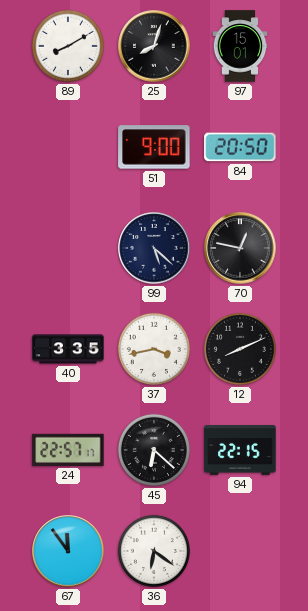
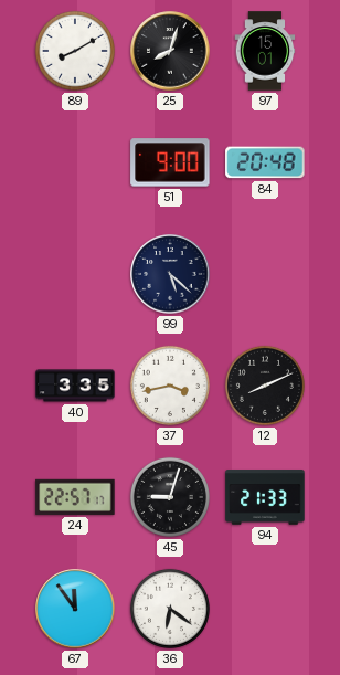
84: 20:50 -> 20:48
70: 12:47 -> none
45: 6:22 -> 9:03
94: 22:15 -> 21:33
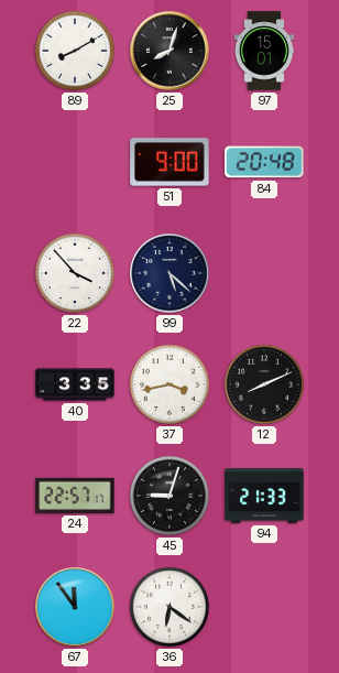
22: none -> 3:53
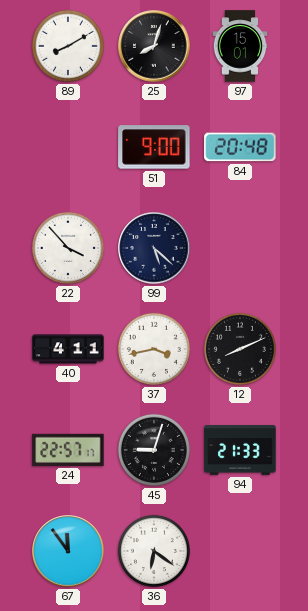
40: 3:35 -> 4:11
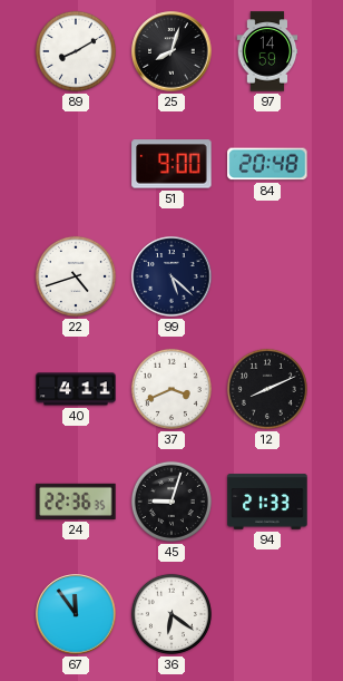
97: 15:01 -> 14:59
22: 3:53 -> 4:42
37: 3:43 -> 3:41
24: 22:57 -> 22:36
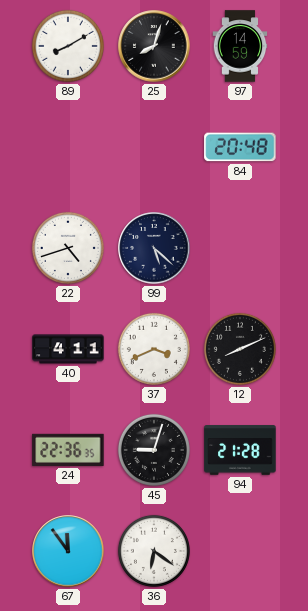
51: 9:00 -> none
94: 21:33 -> 21:28
